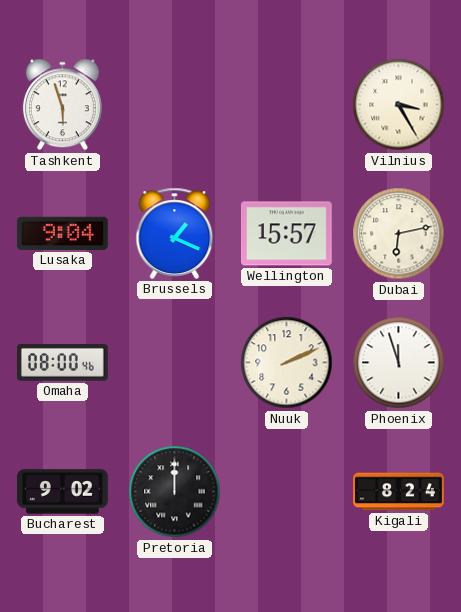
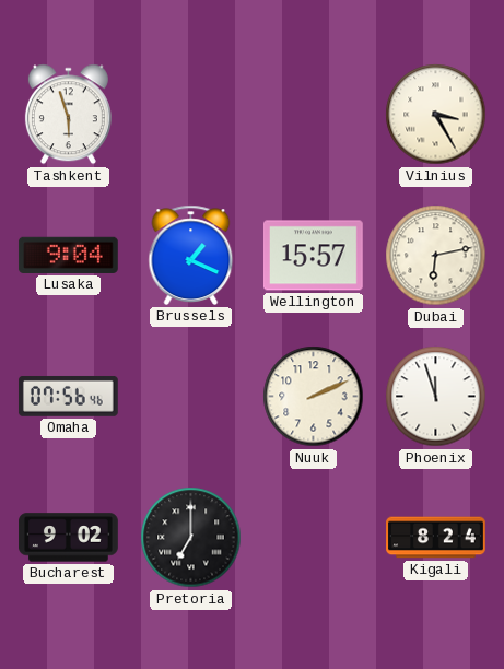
Omaha: 08:00 -> 07:56
Pretoria: 12:00 -> 7:00
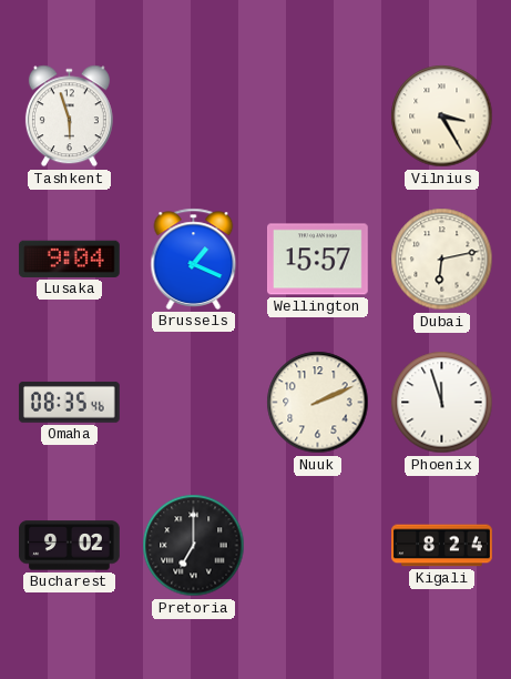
Omaha: 07:56 -> 08:35
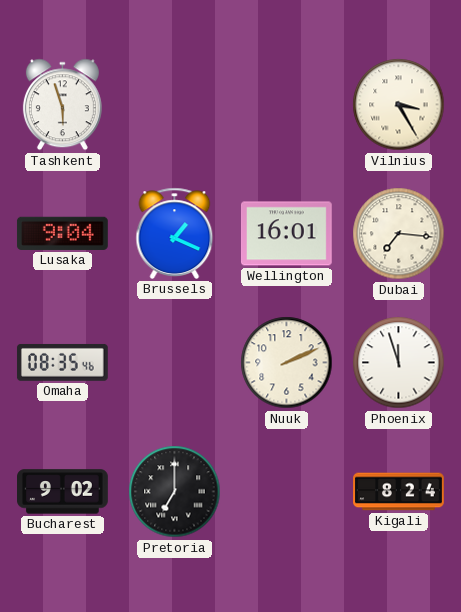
Wellington: 15:57 -> 16:01
Dubai: 6:13 -> 7:16
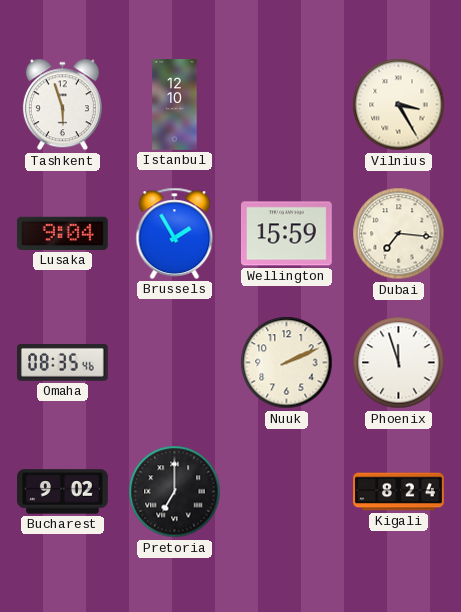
Istanbul: none -> 12:10
Brussels: 1:19 -> 1:55
Wellington: 16:01 -> 15:59
